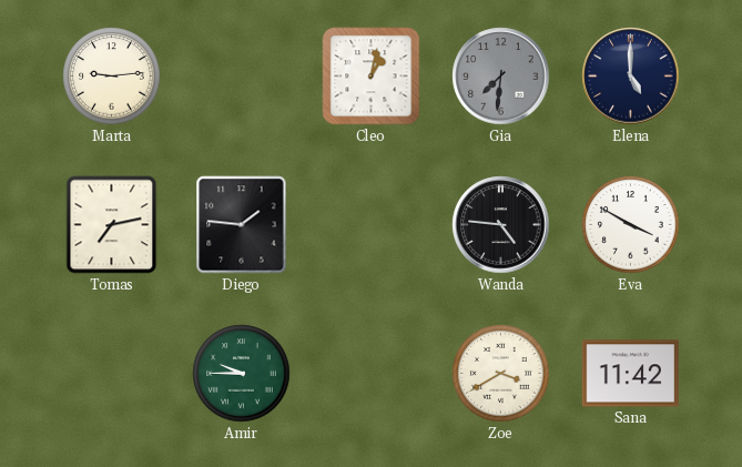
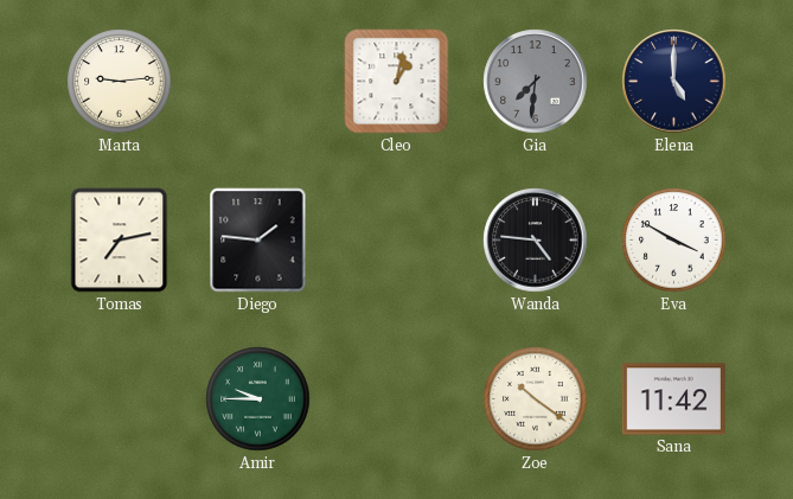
Zoe: 3:40 -> 10:21
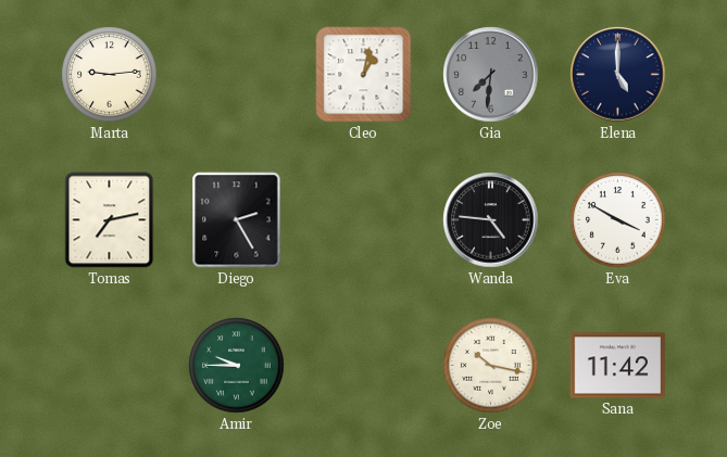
Diego: 1:46 -> 2:25
Zoe: 10:21 -> 10:17
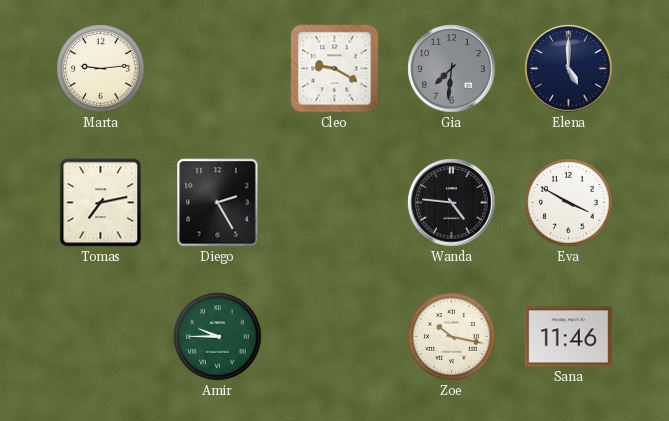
Cleo: 1:02 -> 9:20
Sana: 11:42 -> 11:46
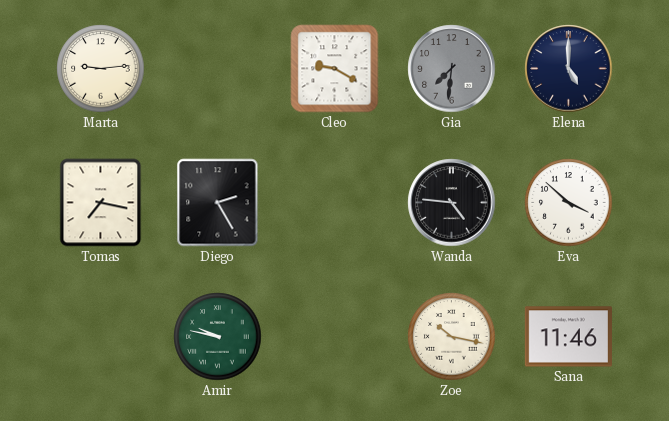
Tomas: 7:13 -> 7:17
Eva: 3:50 -> 3:52
Amir: 9:45 -> 9:47
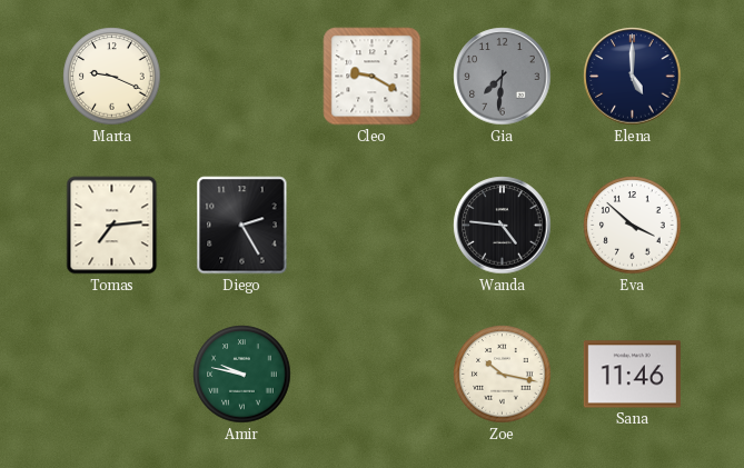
Marta: 9:14 -> 9:19
Tomas: 7:17 -> 7:14
